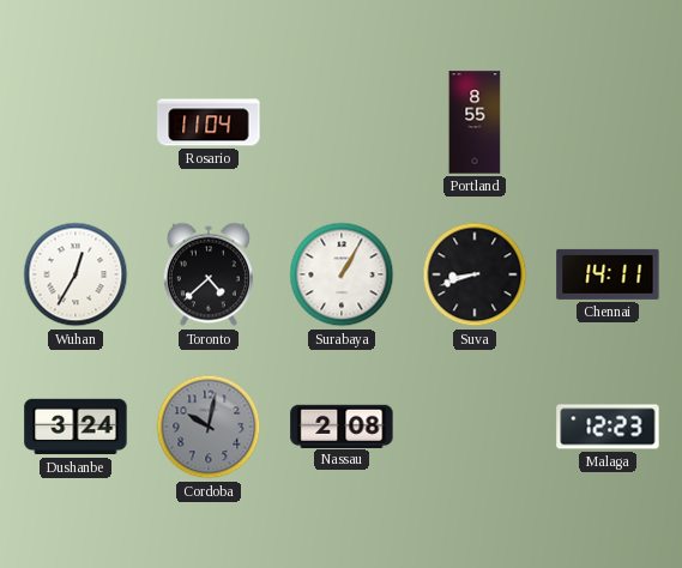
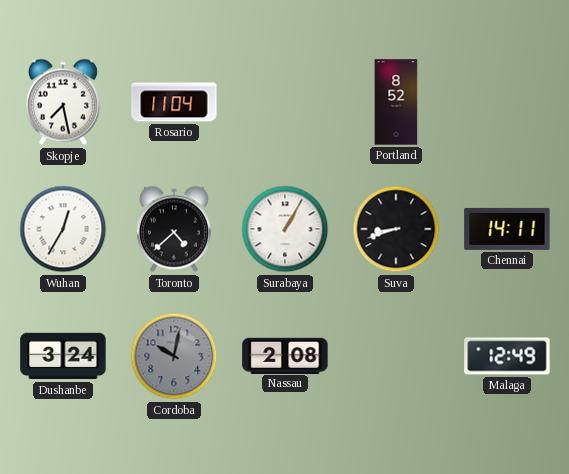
Skopje: none -> 7:28
Portland: 8:55 -> 8:52
Malaga: 12:23 -> 12:49
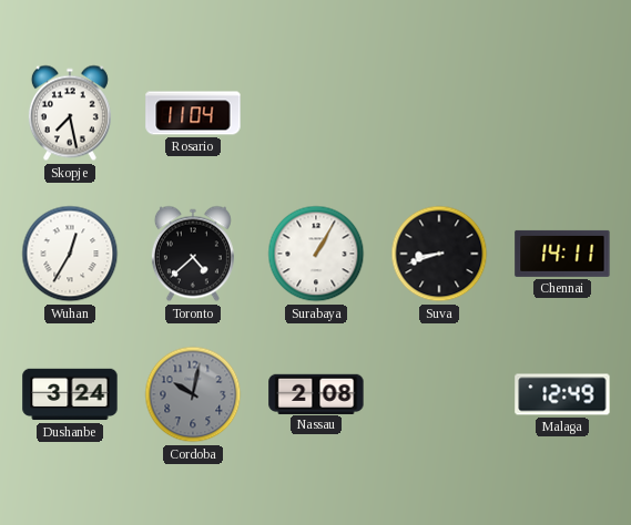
Portland: 8:52 -> none
